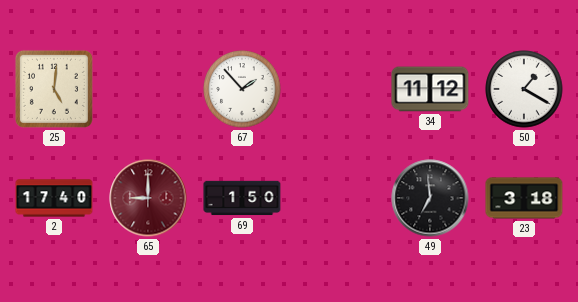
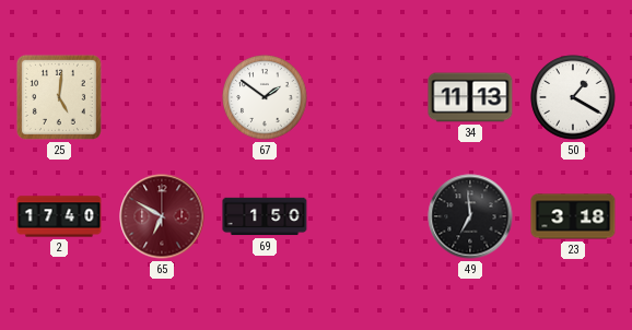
67: 1:53 -> 1:51
34: 11:12 -> 11:13
65: 9:00 -> 6:50
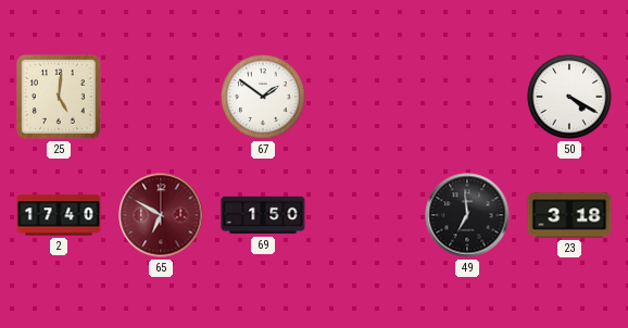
34: 11:13 -> none
50: 1:20 -> 4:20
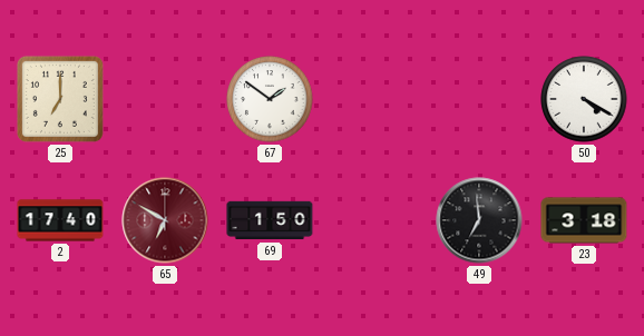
25: 5:01 -> 7:00
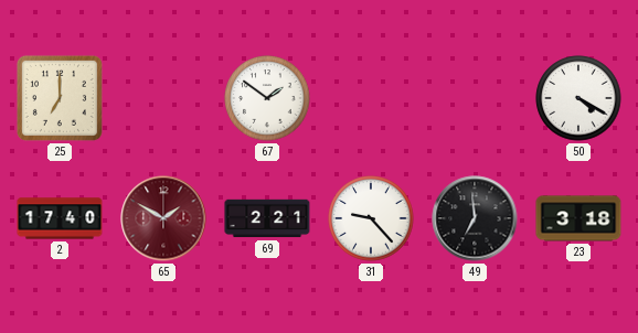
65: 6:50 -> 1:50
69: 1:50 -> 2:21
31: none -> 9:23
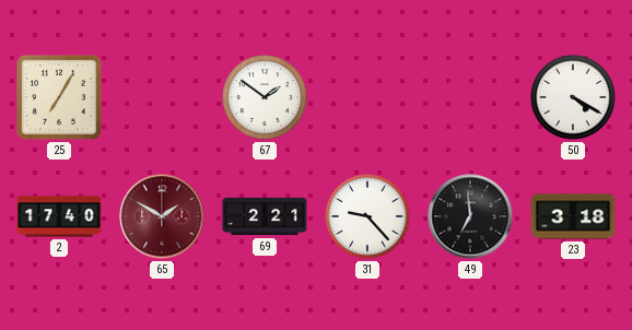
25: 7:00 -> 7:05
